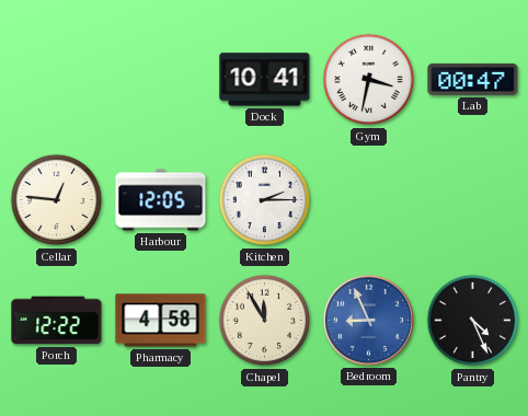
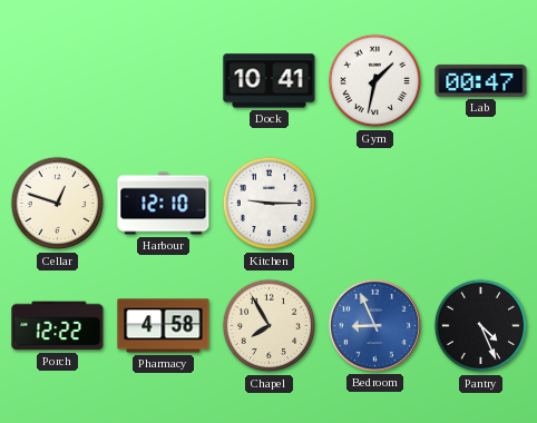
Gym: 3:32 -> 1:32
Cellar: 12:46 -> 12:48
Harbour: 12:05 -> 12:10
Kitchen: 2:15 -> 9:15
Chapel: 11:55 -> 7:55
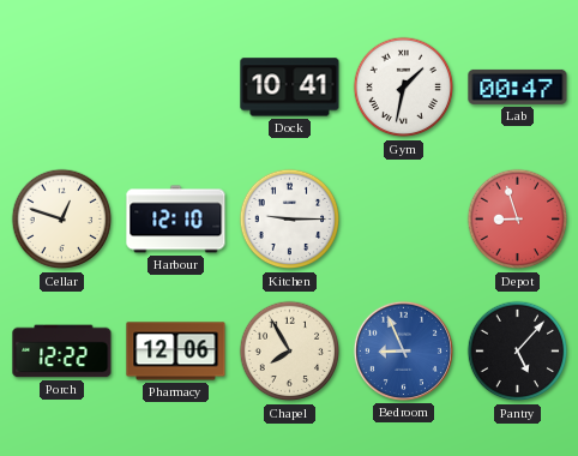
Depot: none -> 8:57
Pharmacy: 4:58 -> 12:06
Pantry: 4:26 -> 5:07
